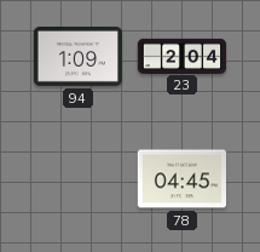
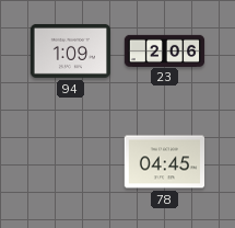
23: 2:04 -> 2:06
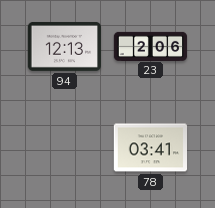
94: 1:09 -> 12:13
78: 04:45 -> 03:41
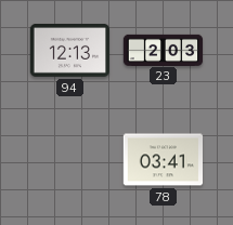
23: 2:06 -> 2:03
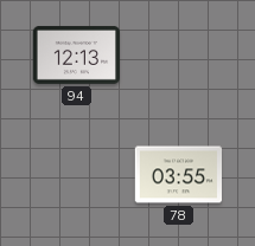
23: 2:03 -> none
78: 03:41 -> 03:55
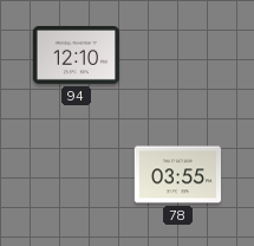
94: 12:13 -> 12:10
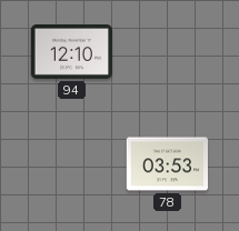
78: 03:55 -> 03:53
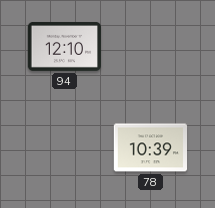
78: 03:53 -> 10:39
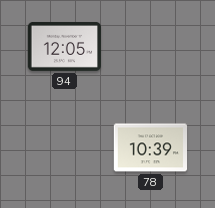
94: 12:10 -> 12:05
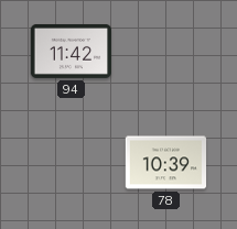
94: 12:05 -> 11:42
